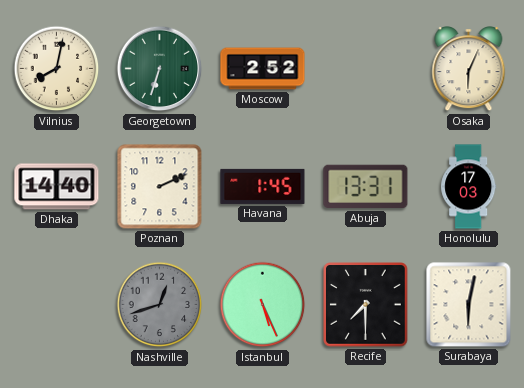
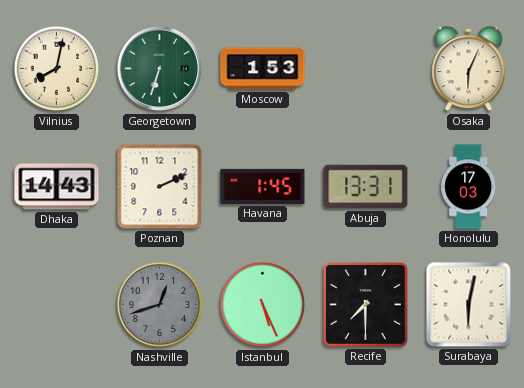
Moscow: 2:52 -> 1:53
Dhaka: 14:40 -> 14:43
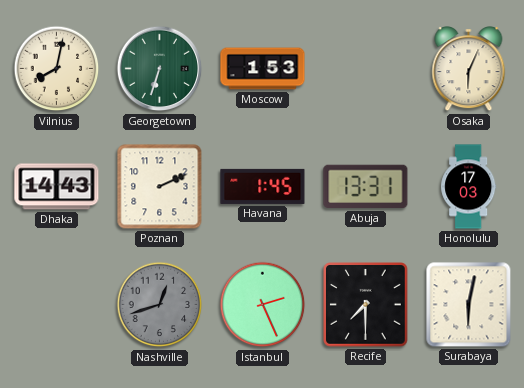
Istanbul: 5:26 -> 2:26
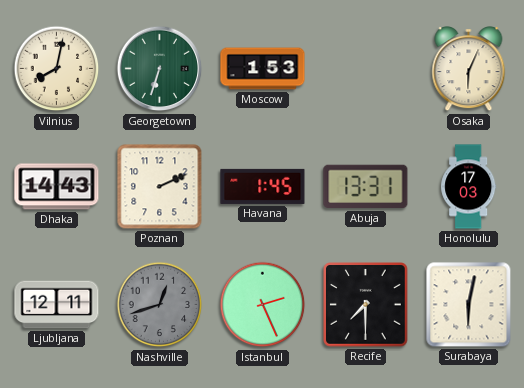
Ljubljana: none -> 12:11
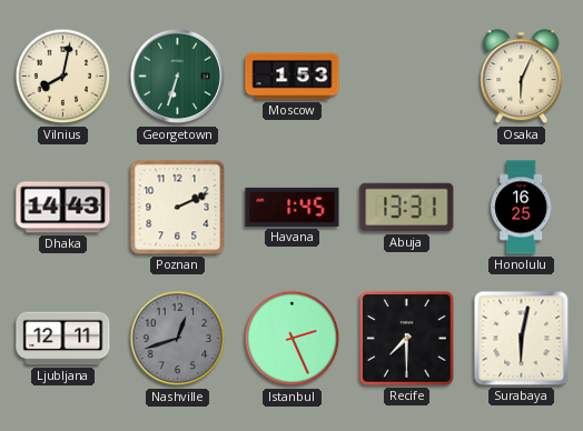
Honolulu: 17:03 -> 16:25
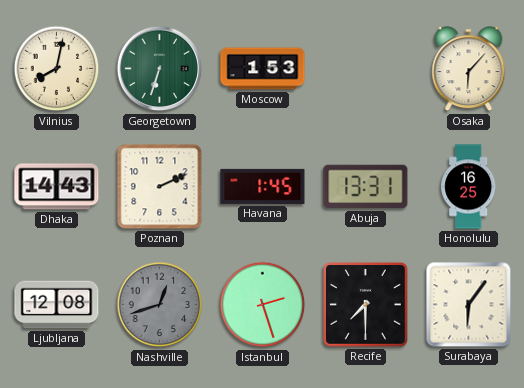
Osaka: 6:04 -> 6:07
Ljubljana: 12:11 -> 12:08
Istanbul: 2:26 -> 2:27
Surabaya: 6:02 -> 6:06
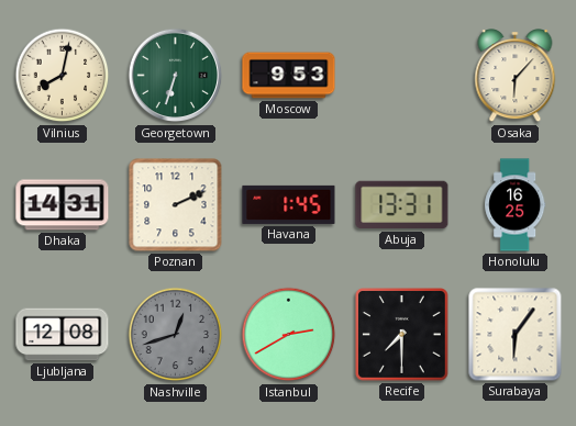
Moscow: 1:53 -> 9:53
Dhaka: 14:43 -> 14:31
Istanbul: 2:27 -> 2:40
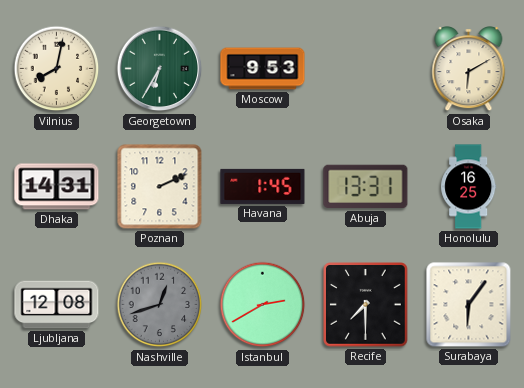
Georgetown: 6:33 -> 6:35
Osaka: 6:07 -> 6:10
